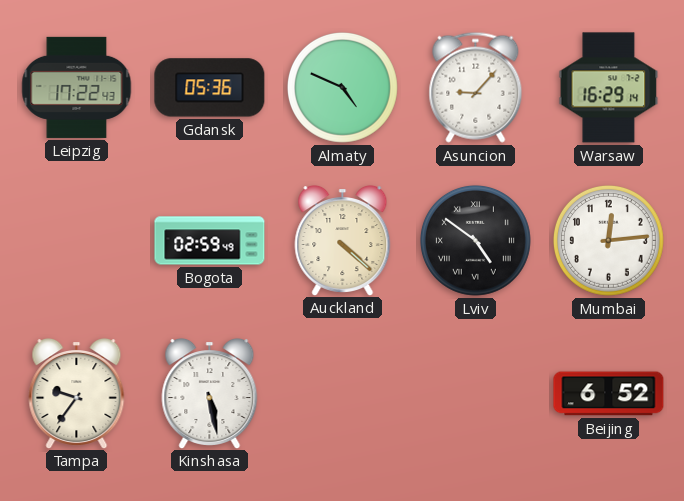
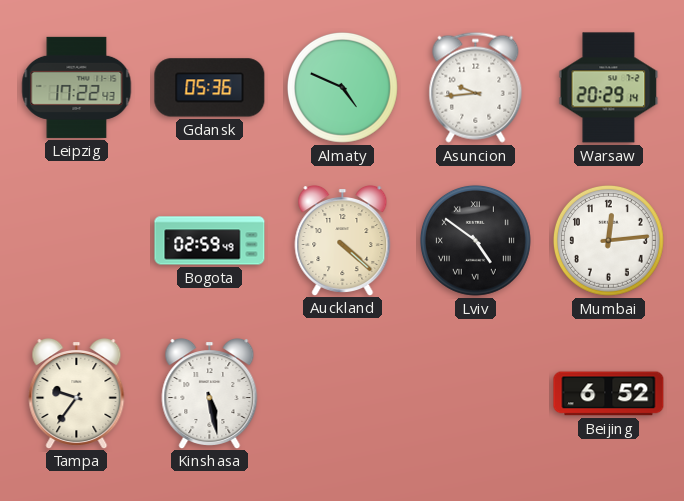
Asuncion: 9:07 -> 9:44
Warsaw: 16:29 -> 20:29
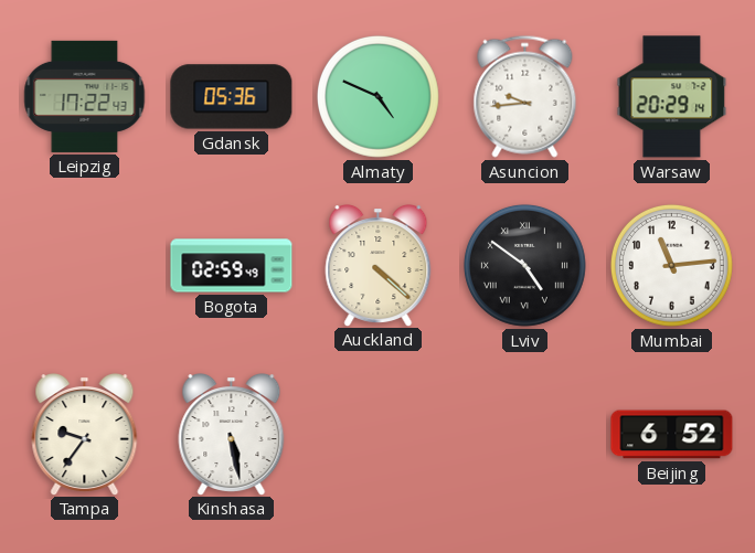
Mumbai: 12:14 -> 11:14
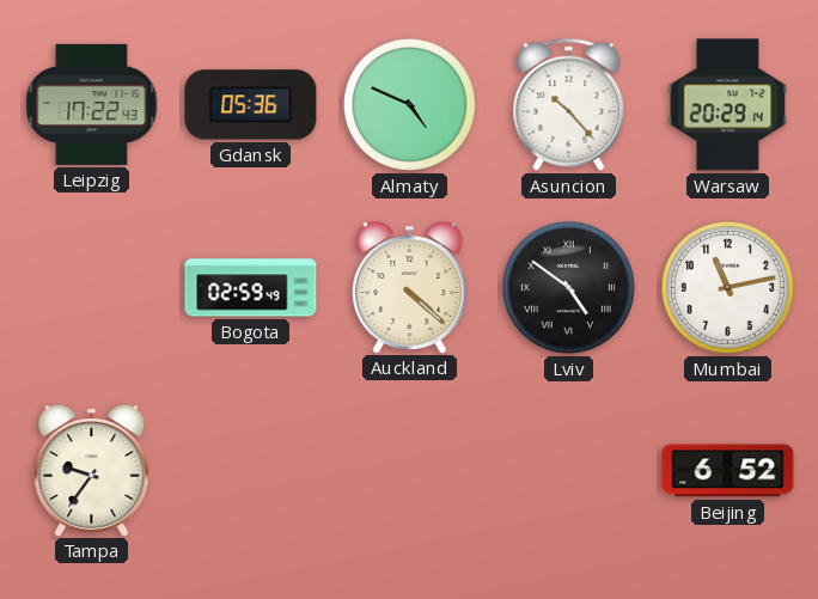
Asuncion: 9:44 -> 10:23
Mumbai: 11:14 -> 11:13
Kinshasa: 5:28 -> none
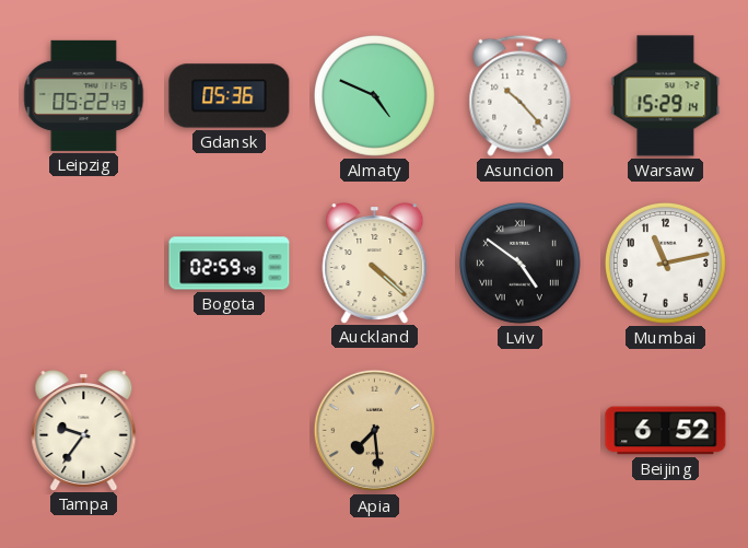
Leipzig: 17:22 -> 05:22
Warsaw: 20:29 -> 15:29
Apia: none -> 7:29
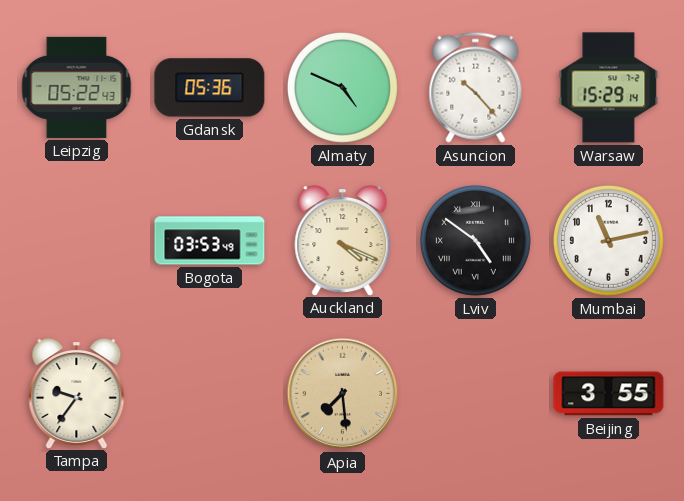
Bogota: 02:59 -> 03:53
Auckland: 4:22 -> 4:19
Beijing: 6:52 -> 3:55
